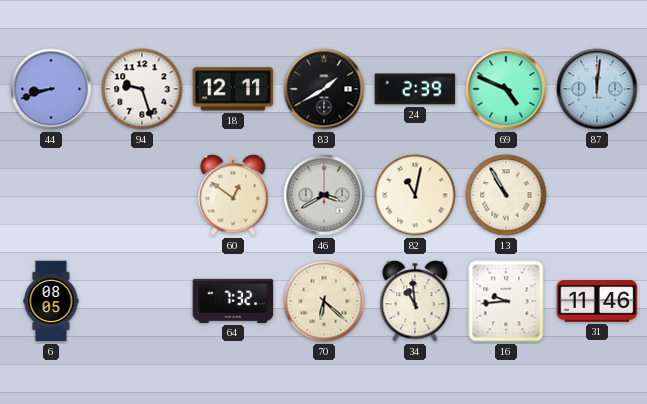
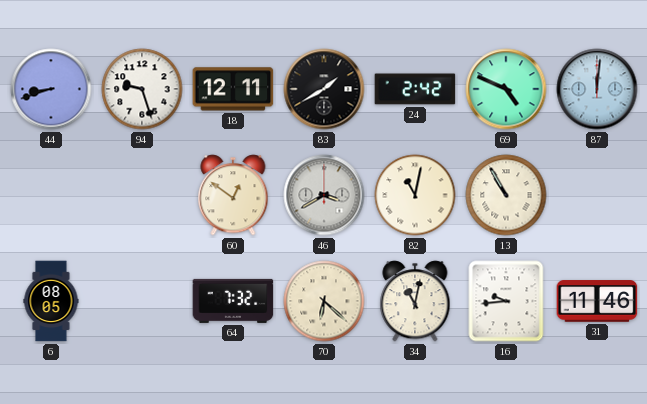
24: 2:39 -> 2:42
34: 10:59 -> 11:02
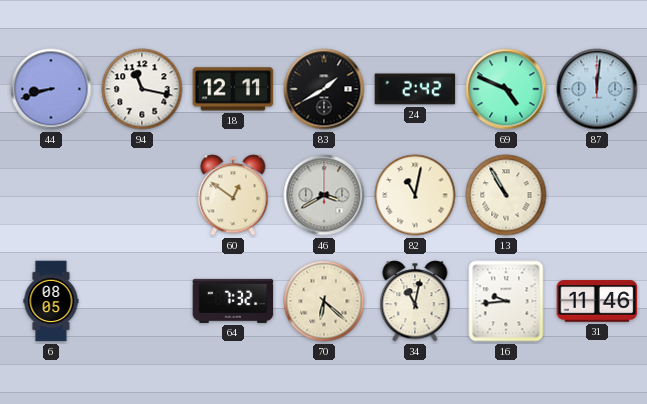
94: 9:27 -> 11:17
